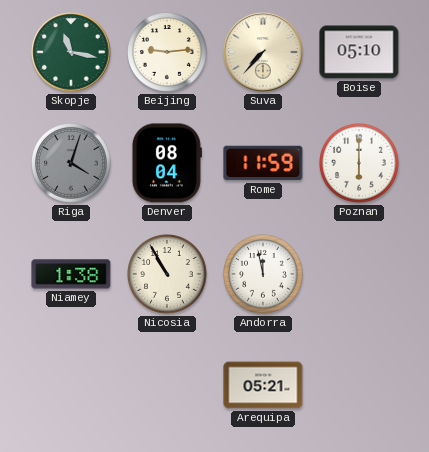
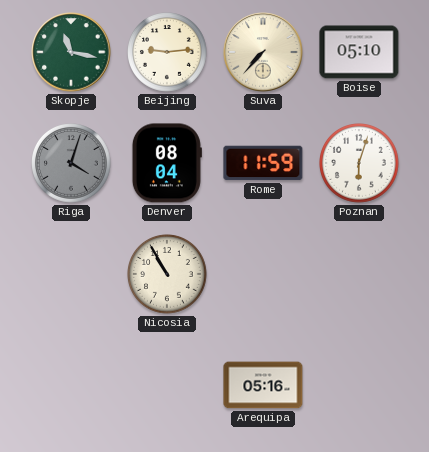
Poznan: 6:00 -> 6:03
Niamey: 1:38 -> none
Andorra: 11:58 -> none
Arequipa: 05:21 -> 05:16
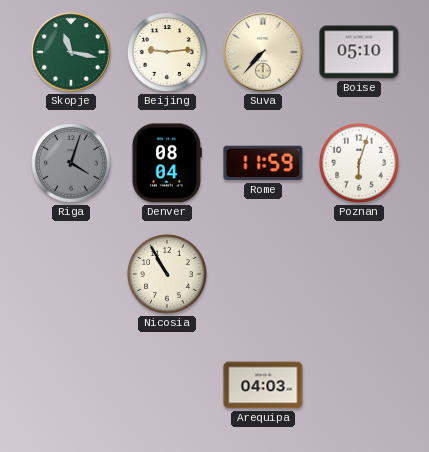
Arequipa: 05:16 -> 04:03
